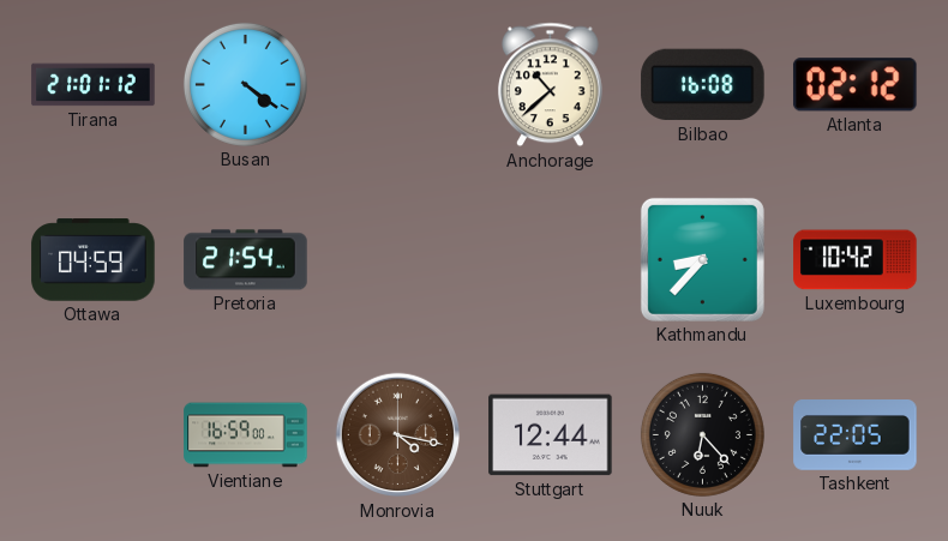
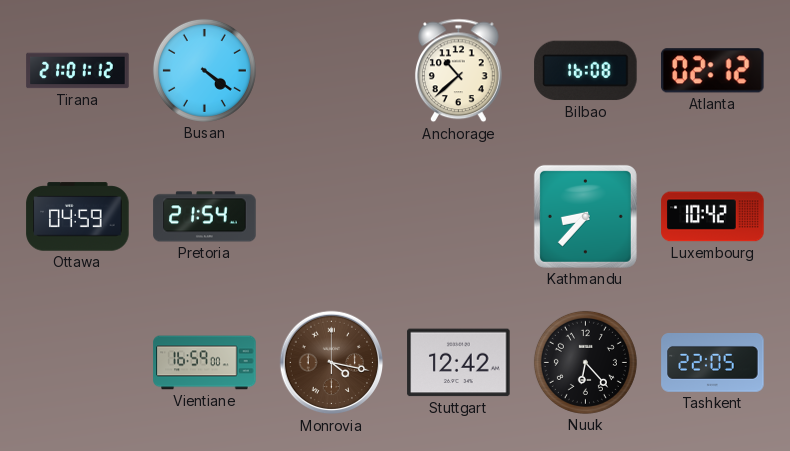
Stuttgart: 12:44 -> 12:42
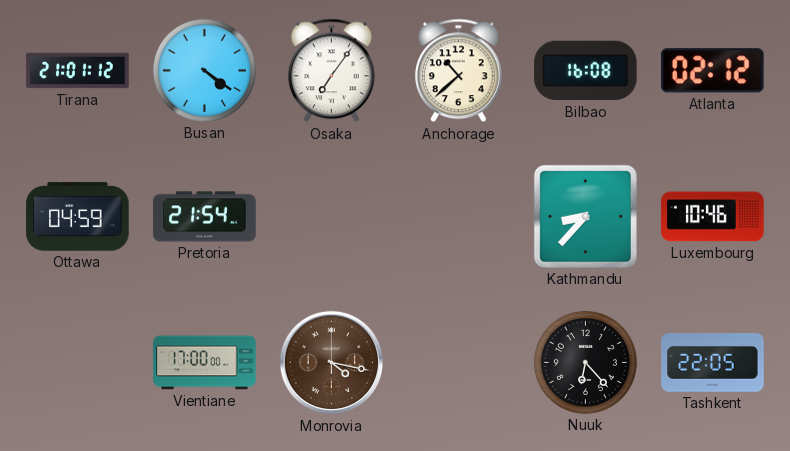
Osaka: none -> 7:06
Luxembourg: 10:42 -> 10:46
Vientiane: 16:59 -> 17:00
Stuttgart: 12:42 -> none
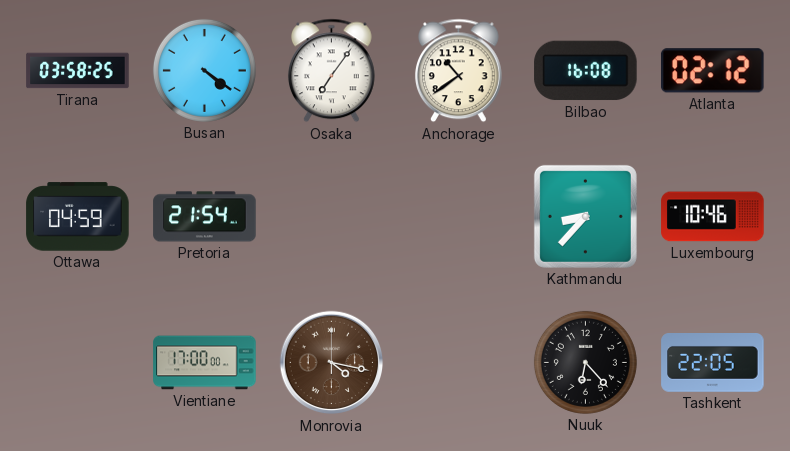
Tirana: 21:01 -> 03:58
Anchorage: 10:38 -> 10:39
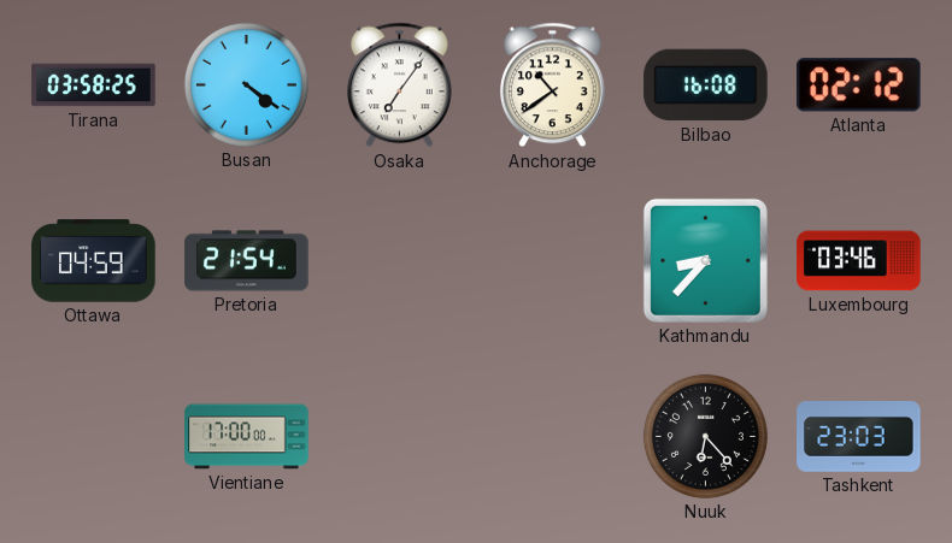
Luxembourg: 10:46 -> 03:46
Monrovia: 4:17 -> none
Tashkent: 22:05 -> 23:03
